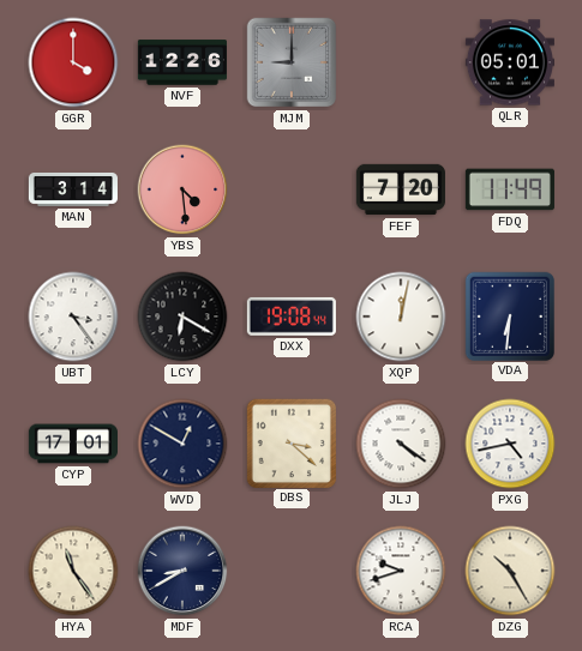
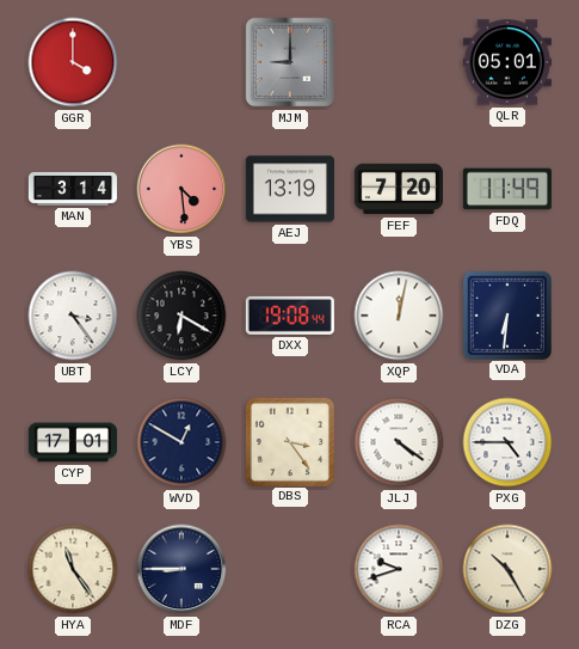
NVF: 12:26 -> none
AEJ: none -> 13:19
DBS: 3:22 -> 3:24
PXG: 4:43 -> 4:45
MDF: 8:40 -> 8:45
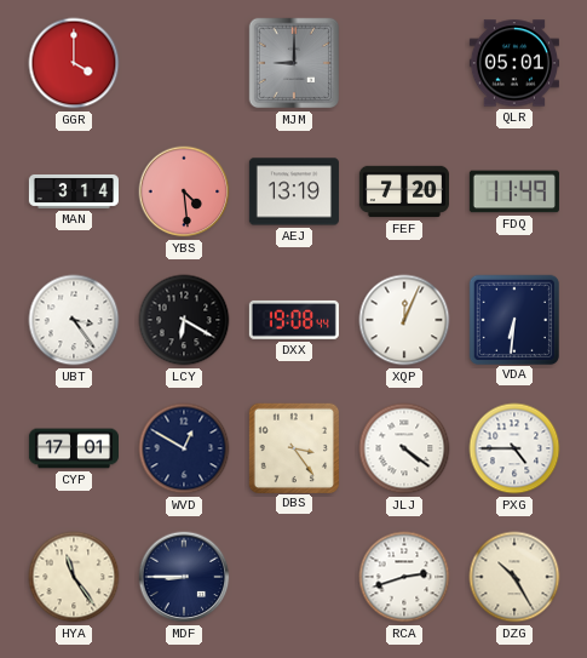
XQP: 12:02 -> 12:04
RCA: 9:42 -> 2:42
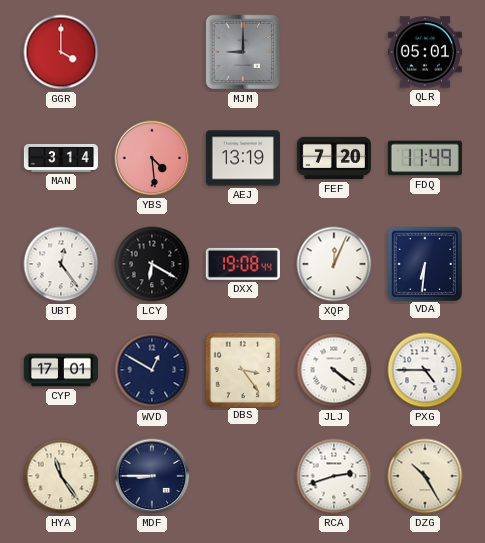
UBT: 3:24 -> 12:24
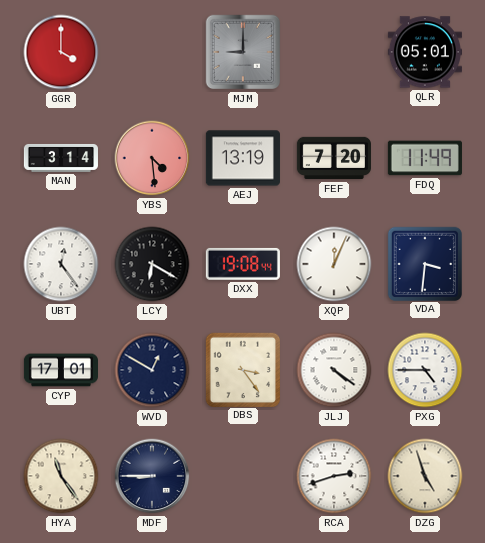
VDA: 6:31 -> 3:31
DZG: 10:25 -> 4:57
